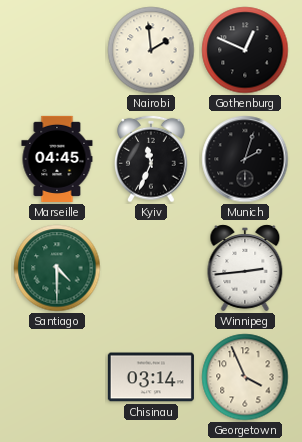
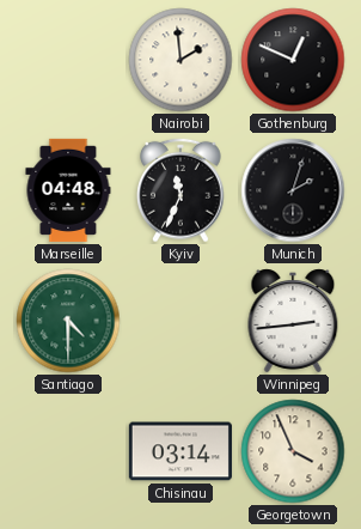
Marseille: 04:45 -> 04:48
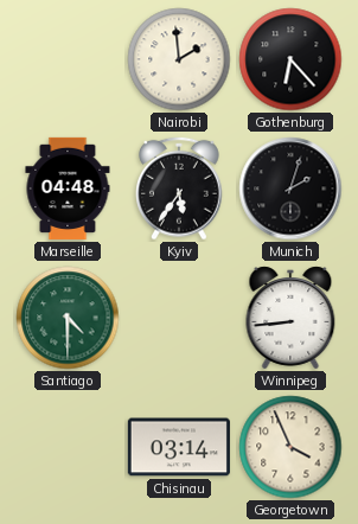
Gothenburg: 12:49 -> 6:23
Kyiv: 11:34 -> 5:36
Winnipeg: 2:44 -> 8:44
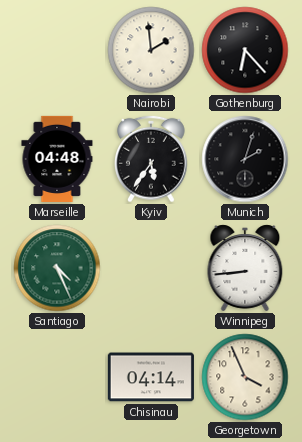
Santiago: 4:30 -> 4:26
Chisinau: 03:14 -> 04:14
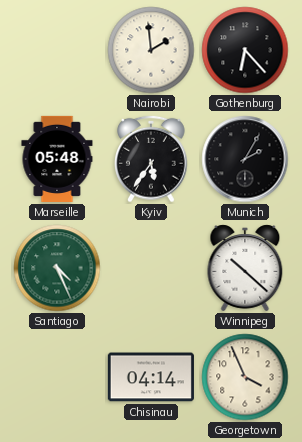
Marseille: 04:48 -> 05:48
Munich: 2:03 -> 2:05
Winnipeg: 8:44 -> 10:22
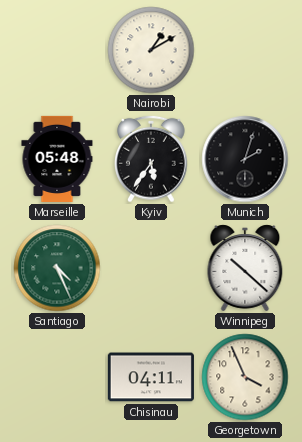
Nairobi: 1:59 -> 1:10
Gothenburg: 6:23 -> none
Munich: 2:05 -> 2:03
Chisinau: 04:14 -> 04:11
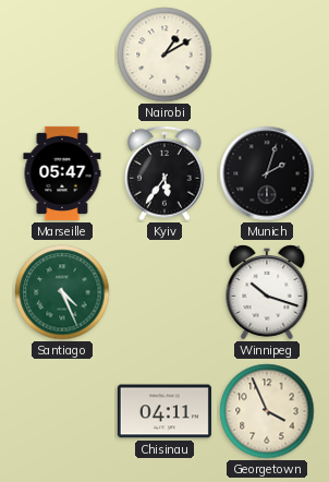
Marseille: 05:48 -> 05:47
Winnipeg: 10:22 -> 10:18
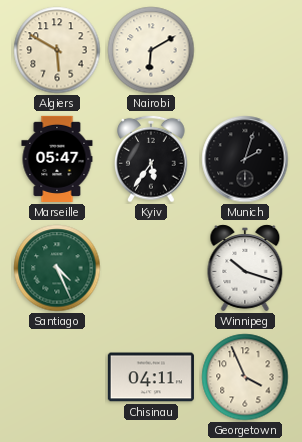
Algiers: none -> 5:50
Nairobi: 1:10 -> 6:10
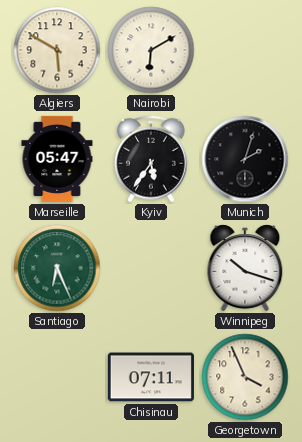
Santiago: 4:26 -> 6:26
Chisinau: 04:11 -> 07:11
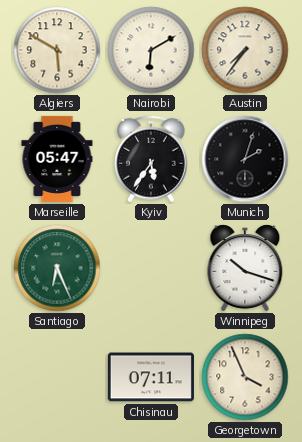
Austin: none -> 7:36
